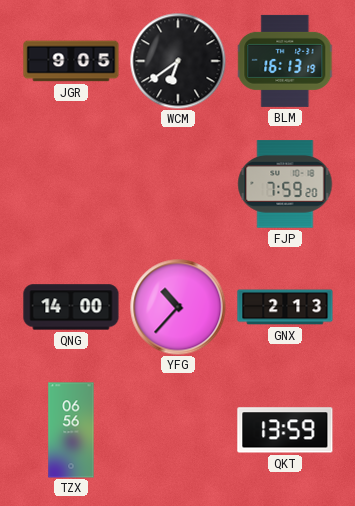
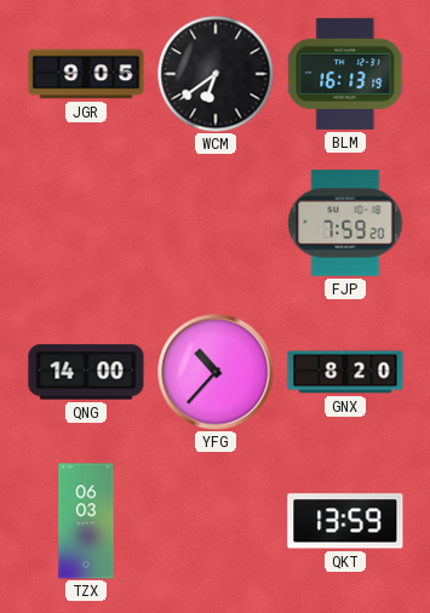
GNX: 2:13 -> 8:20
TZX: 06:56 -> 06:03
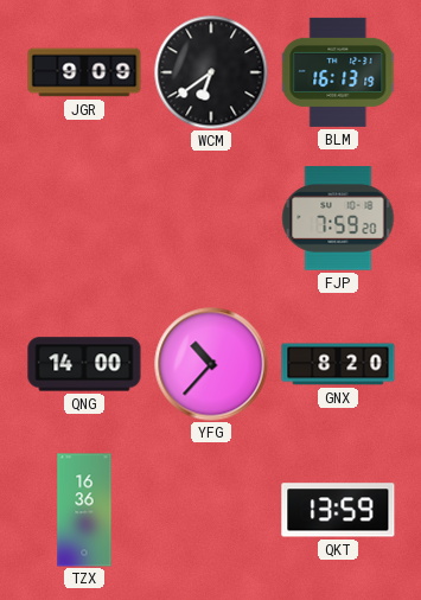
JGR: 9:05 -> 9:09
TZX: 06:03 -> 16:36
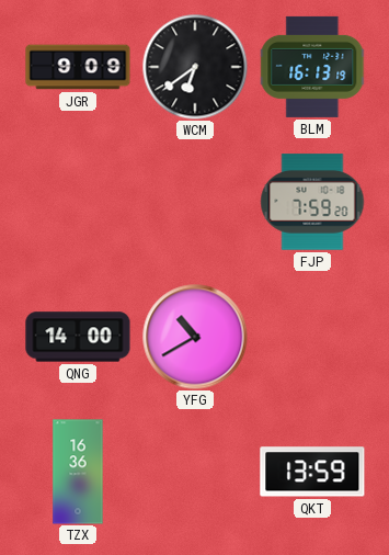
YFG: 10:37 -> 10:40
GNX: 8:20 -> none
